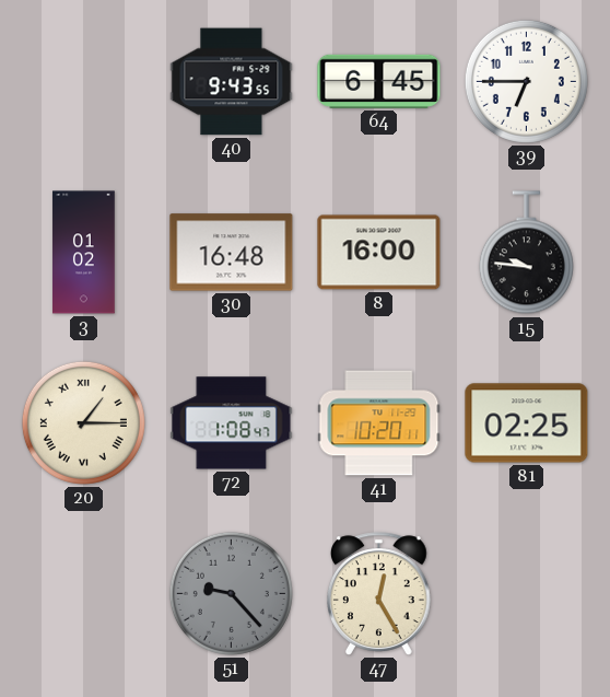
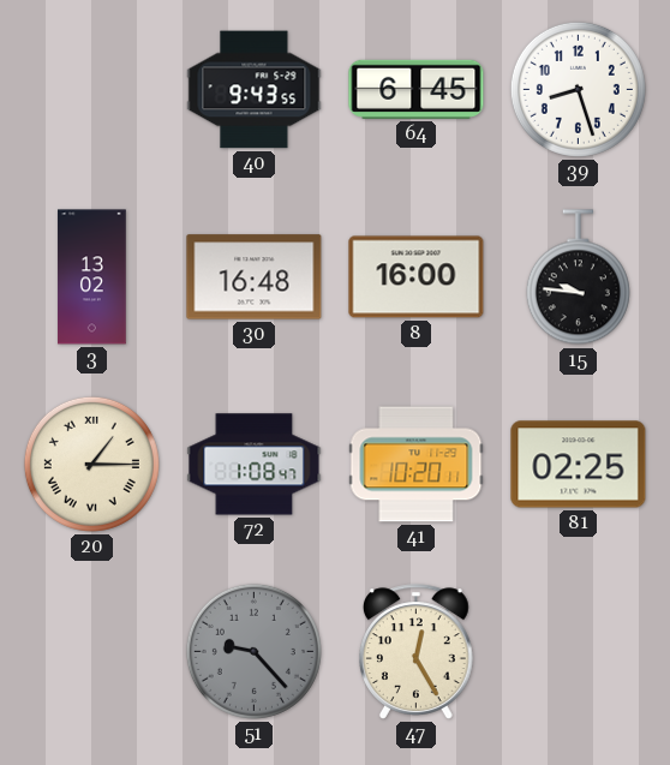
39: 6:45 -> 8:27
3: 01:02 -> 13:02
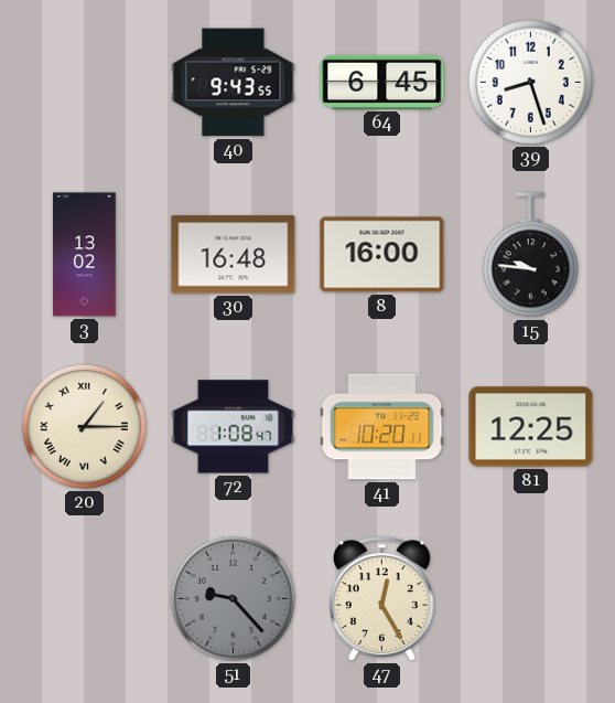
81: 02:25 -> 12:25
